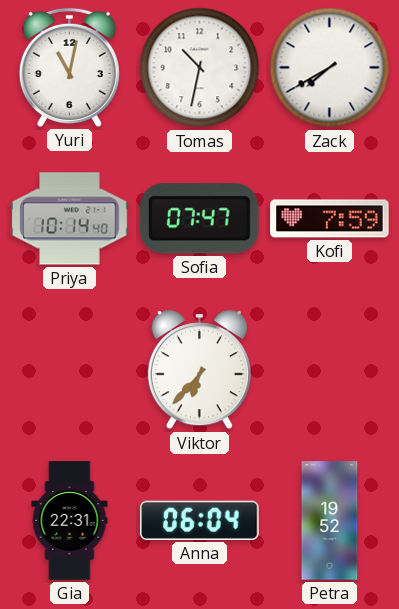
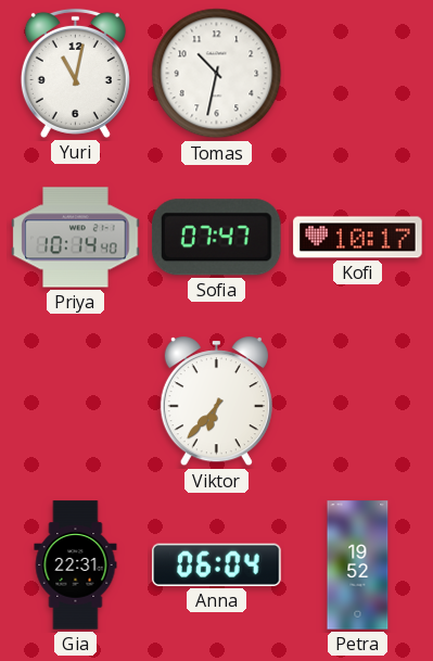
Zack: 7:40 -> none
Kofi: 7:59 -> 10:17
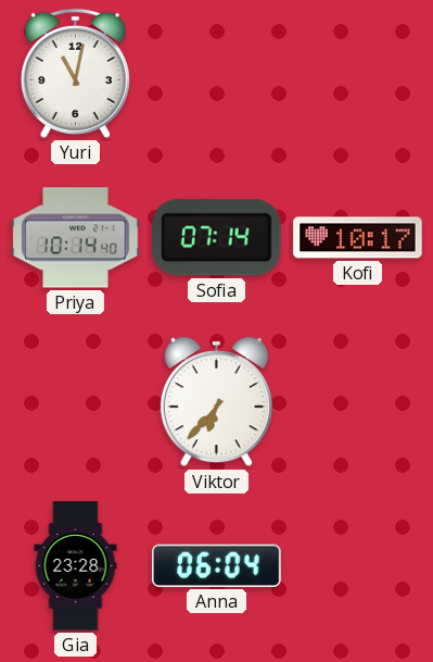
Tomas: 10:32 -> none
Sofia: 07:47 -> 07:14
Gia: 22:31 -> 23:28
Petra: 19:52 -> none
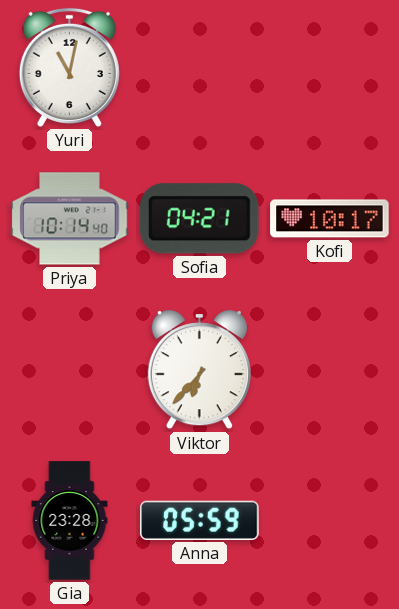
Sofia: 07:14 -> 04:21
Anna: 06:04 -> 05:59
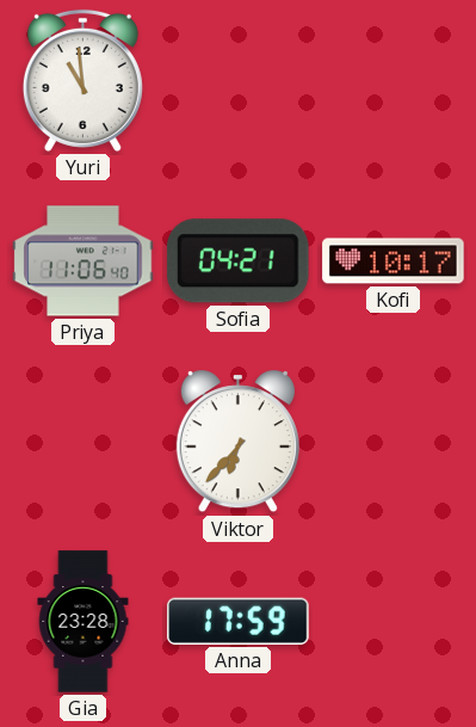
Yuri: 11:02 -> 10:59
Priya: 10:14 -> 11:06
Anna: 05:59 -> 17:59
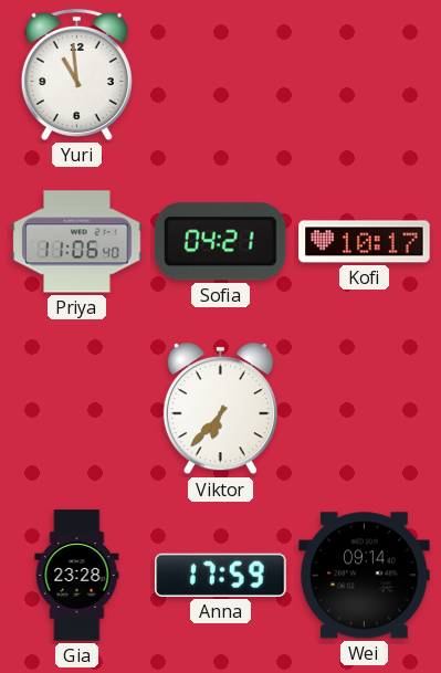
Wei: none -> 09:14
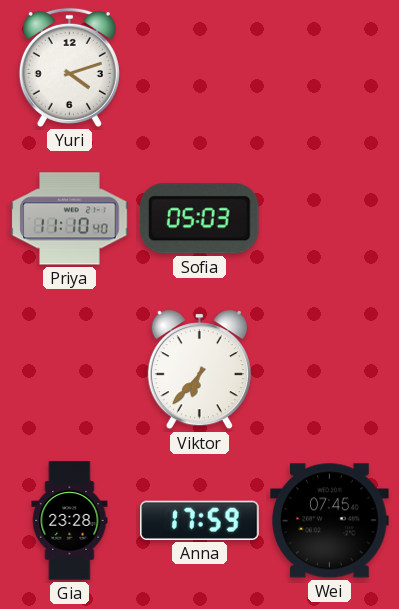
Yuri: 10:59 -> 4:12
Priya: 11:06 -> 11:10
Sofia: 04:21 -> 05:03
Kofi: 10:17 -> none
Wei: 09:14 -> 07:45
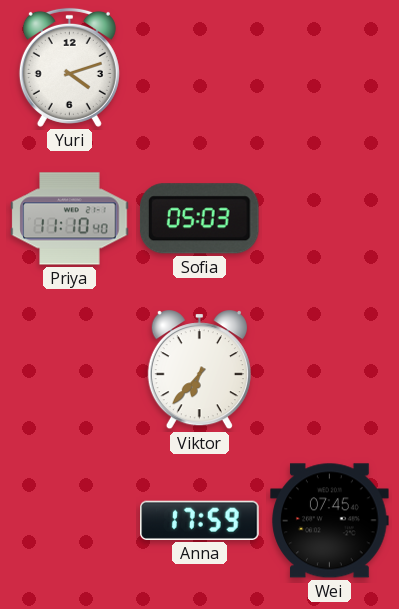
Gia: 23:28 -> none
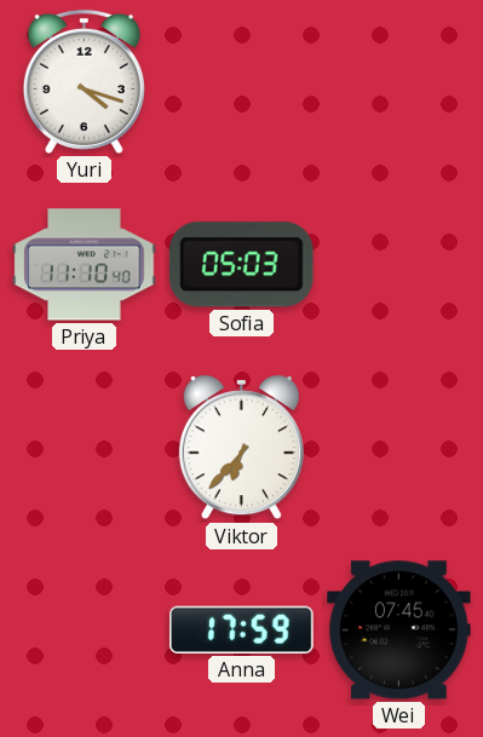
Yuri: 4:12 -> 4:18
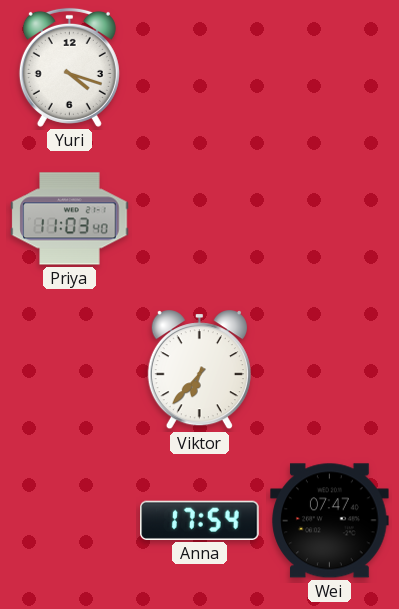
Priya: 11:10 -> 11:03
Sofia: 05:03 -> none
Anna: 17:59 -> 17:54
Wei: 07:45 -> 07:47
